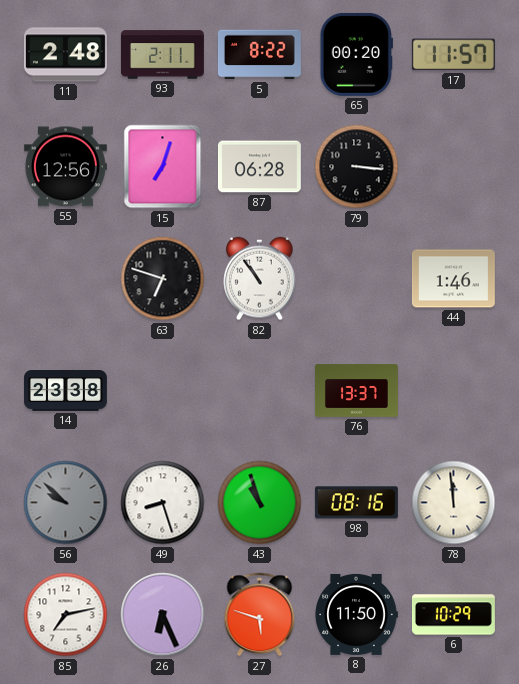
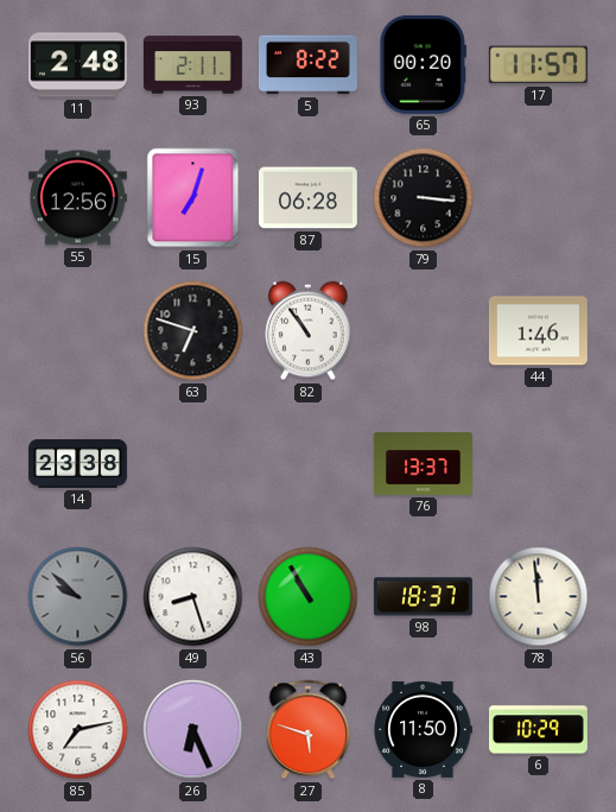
43: 10:57 -> 10:55
98: 08:16 -> 18:37
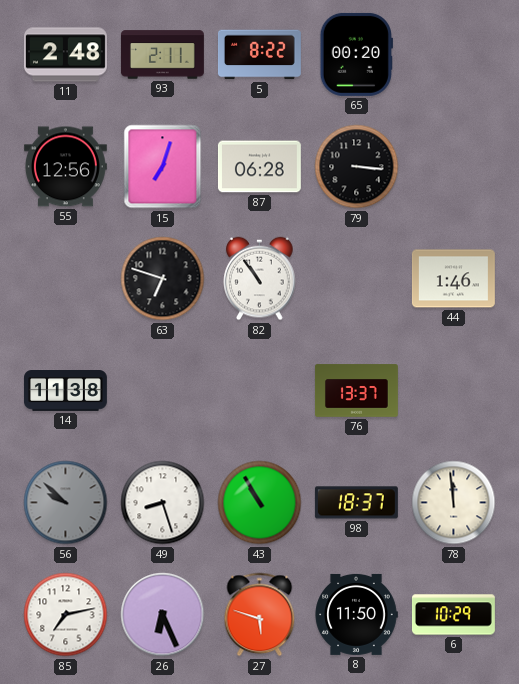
17: 11:57 -> none
14: 23:38 -> 11:38
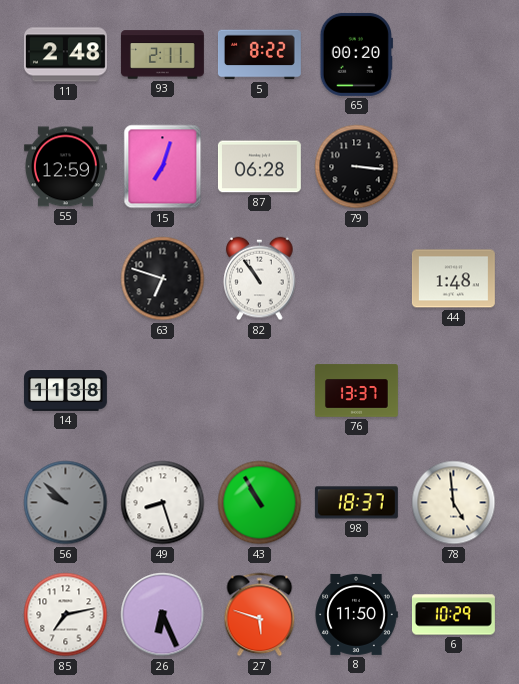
55: 12:56 -> 12:59
44: 1:46 -> 1:48
78: 11:59 -> 4:59
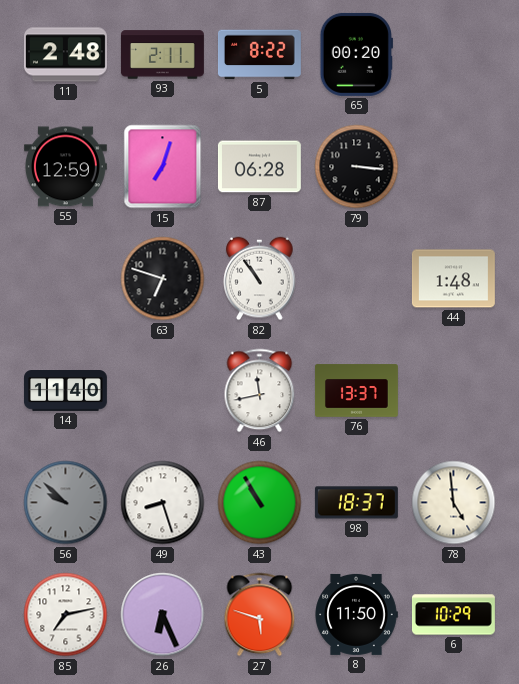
14: 11:38 -> 11:40
46: none -> 11:43
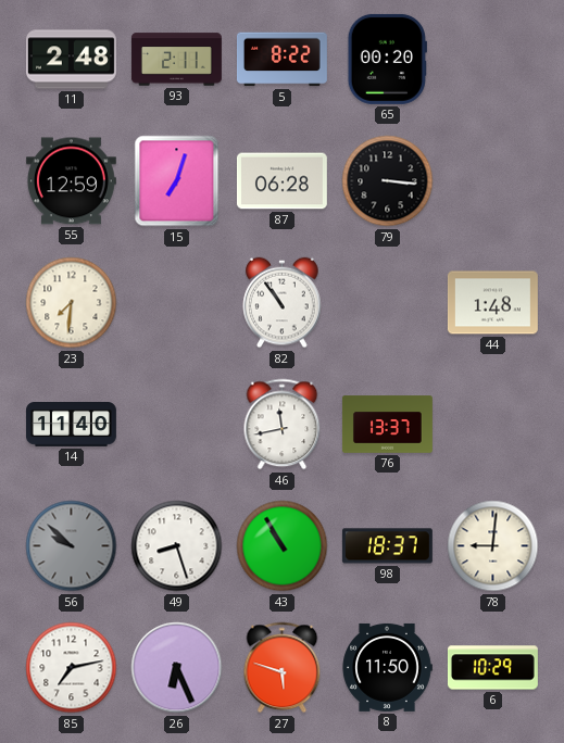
23: none -> 7:31
63: 6:48 -> none
78: 4:59 -> 9:01
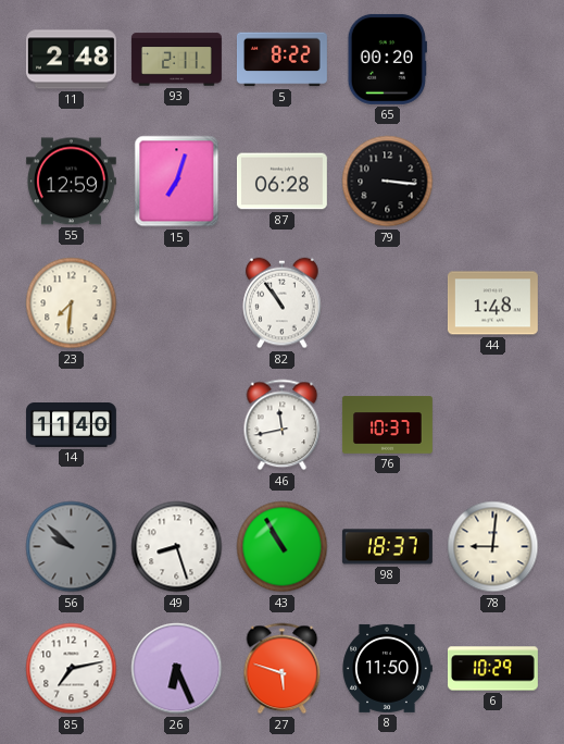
76: 13:37 -> 10:37
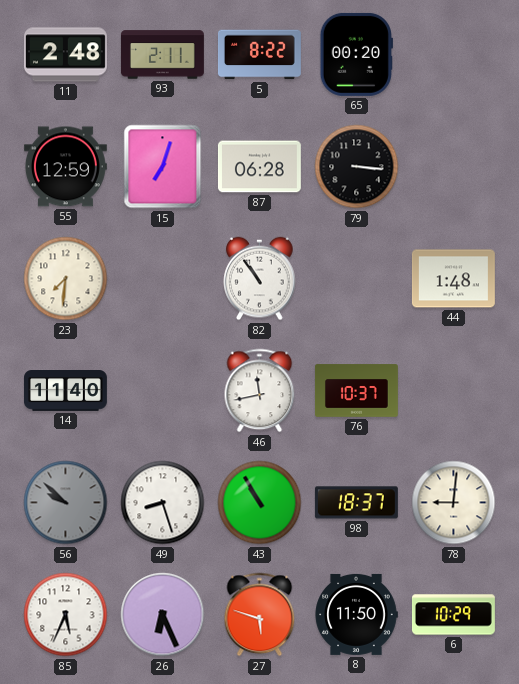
85: 7:13 -> 5:34
